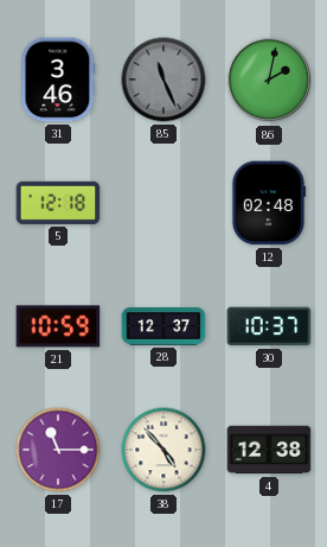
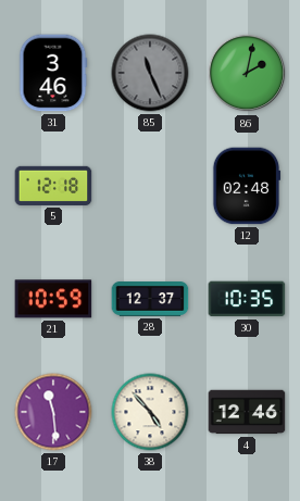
30: 10:37 -> 10:35
17: 11:15 -> 11:29
4: 12:38 -> 12:46
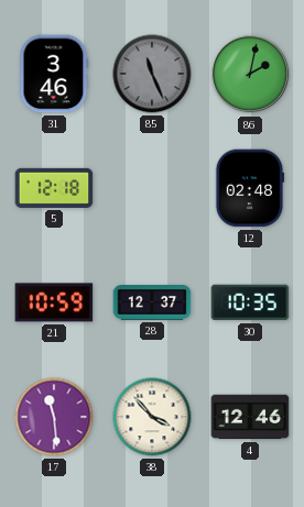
38: 4:53 -> 3:53
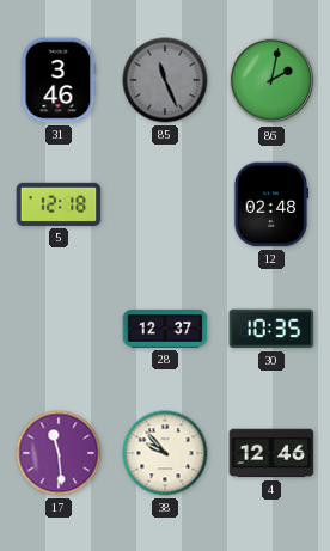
21: 10:59 -> none
38: 3:53 -> 9:53
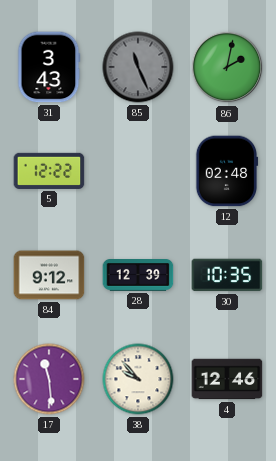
31: 3:46 -> 3:43
5: 12:18 -> 12:22
84: none -> 9:12
28: 12:37 -> 12:39
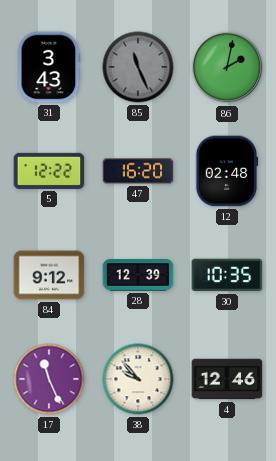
47: none -> 16:20
17: 11:29 -> 11:26
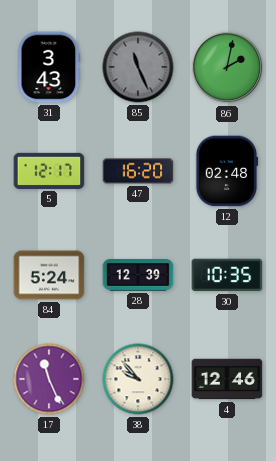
5: 12:22 -> 12:17
84: 9:12 -> 5:24
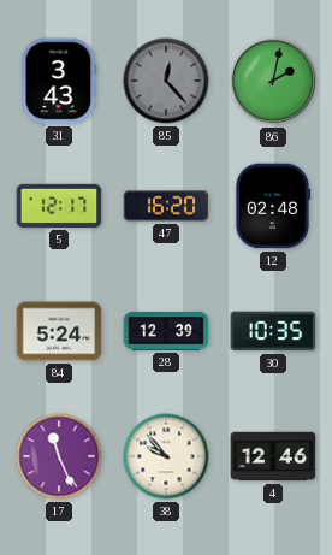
85: 11:26 -> 12:23
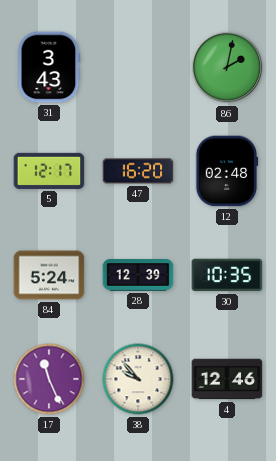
85: 12:23 -> none
